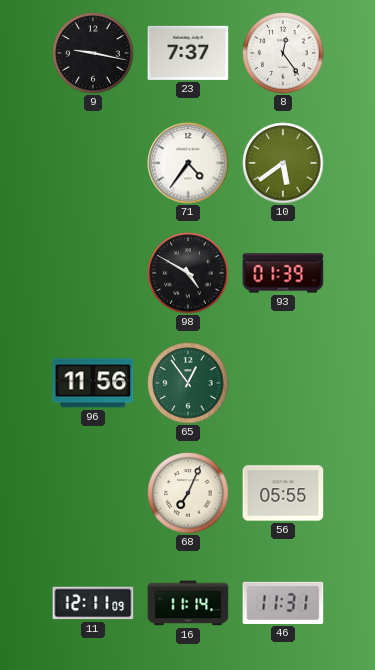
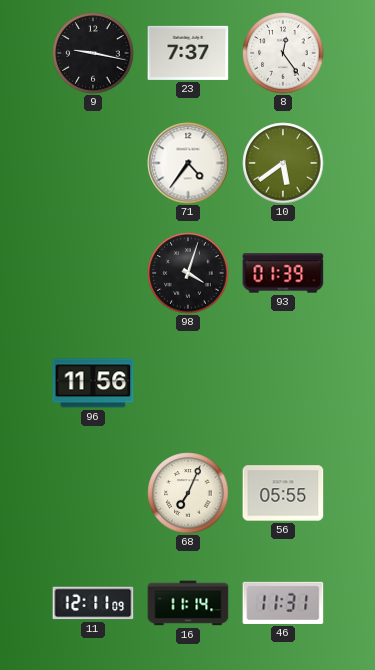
98: 4:50 -> 4:03
65: 12:54 -> none
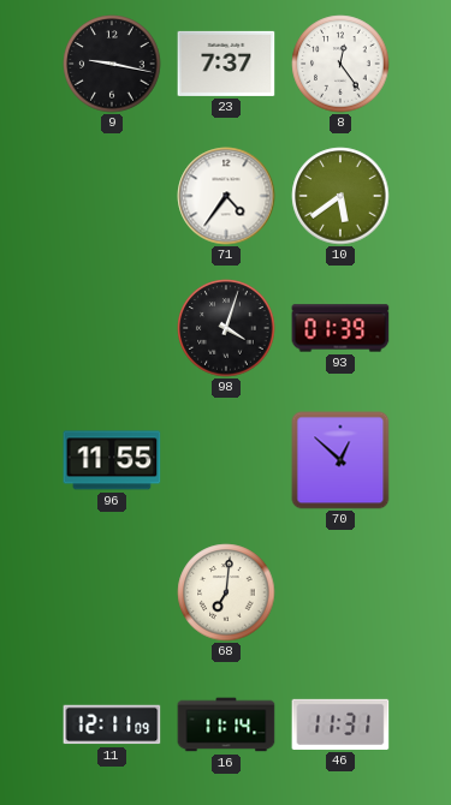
96: 11:56 -> 11:55
70: none -> 12:52
68: 7:04 -> 7:01
56: 05:55 -> none
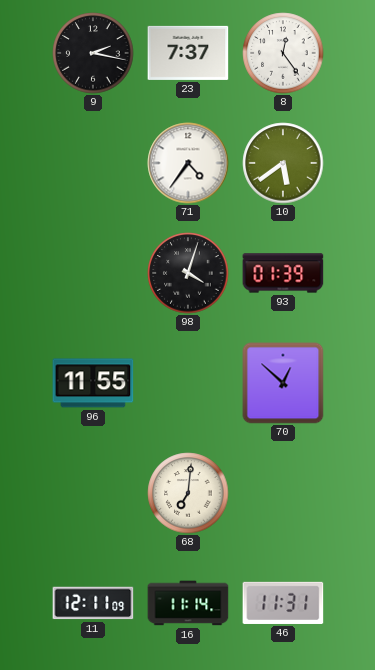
9: 9:17 -> 2:17
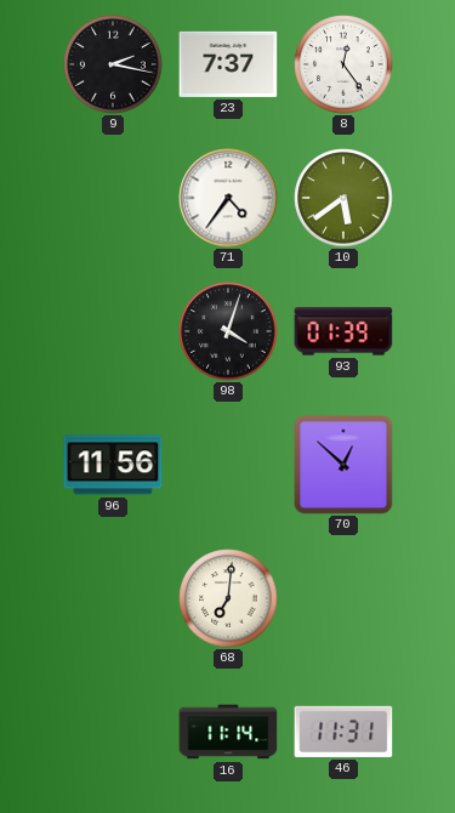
96: 11:55 -> 11:56
11: 12:11 -> none
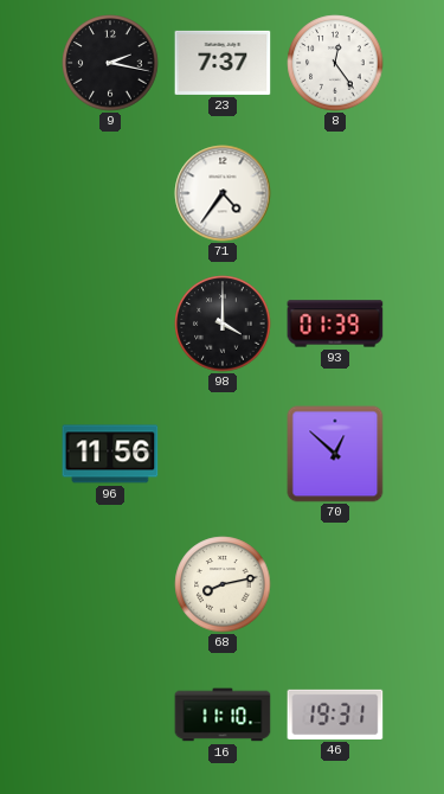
10: 5:39 -> none
98: 4:03 -> 4:00
68: 7:01 -> 8:13
16: 11:14 -> 11:10
46: 11:31 -> 19:31
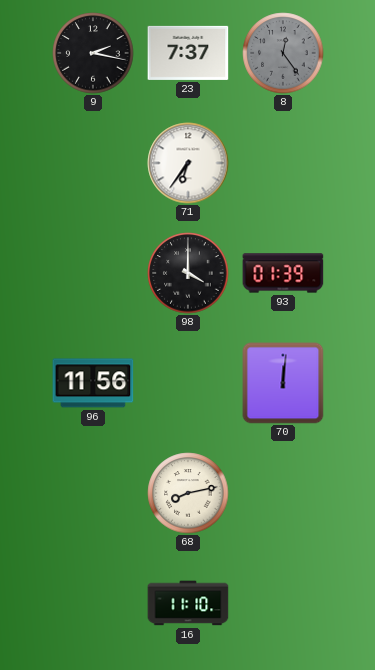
8 dial: white -> grey
71: 4:36 -> 6:36
70: 12:52 -> 12:01
46: 19:31 -> none
